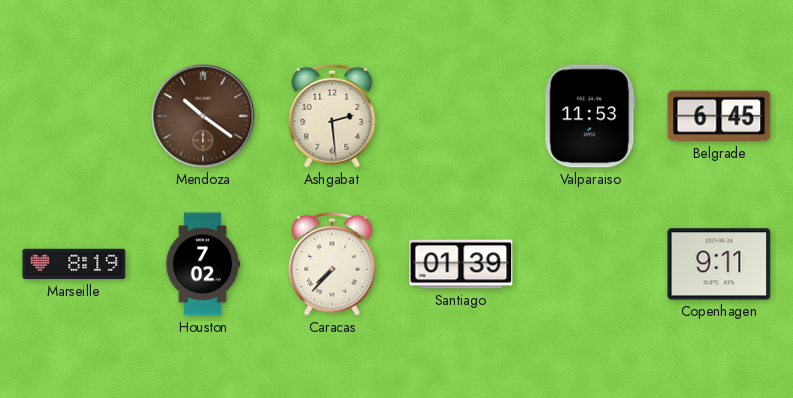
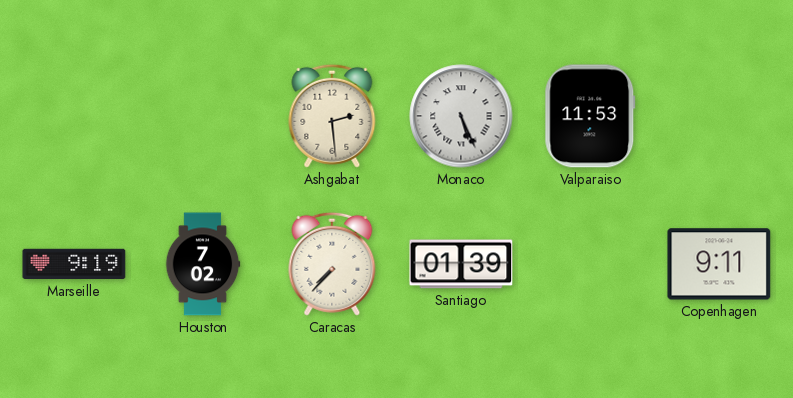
Mendoza: 10:21 -> none
Monaco: none -> 5:26
Belgrade: 6:45 -> none
Marseille: 8:19 -> 9:19
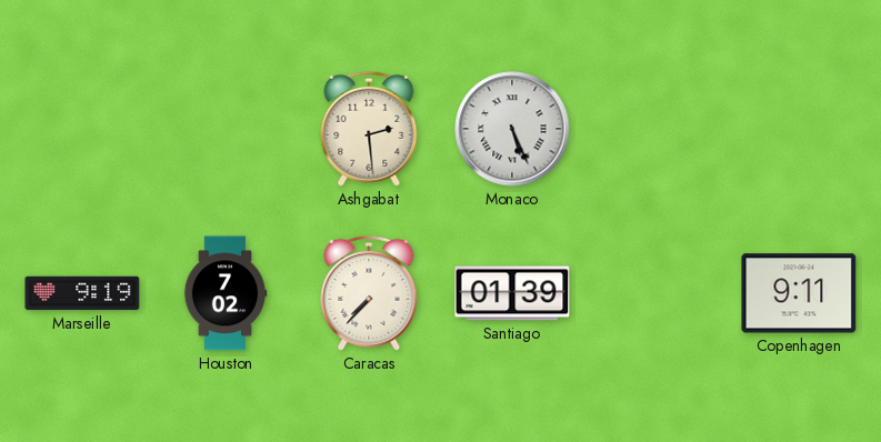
Valparaiso: 11:53 -> none
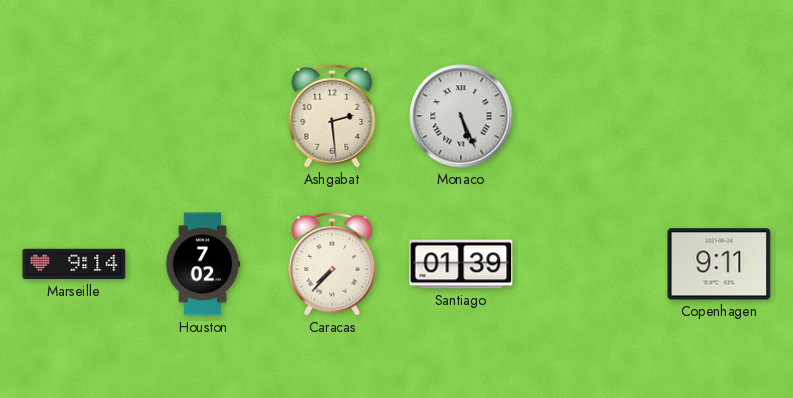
Marseille: 9:19 -> 9:14
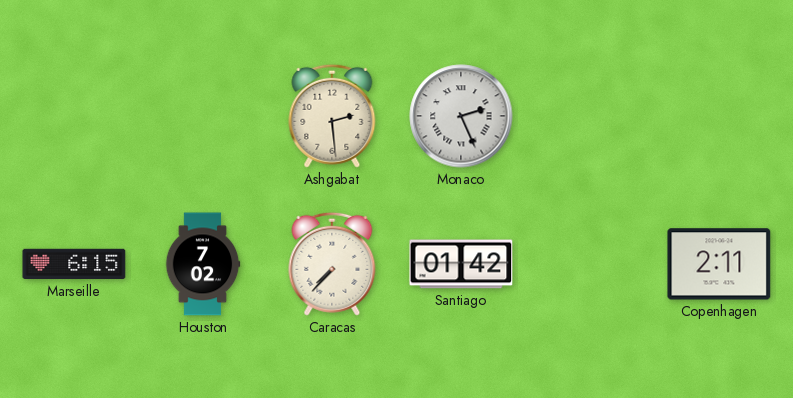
Monaco: 5:26 -> 2:26
Marseille: 9:14 -> 6:15
Santiago: 01:39 -> 01:42
Copenhagen: 9:11 -> 2:11
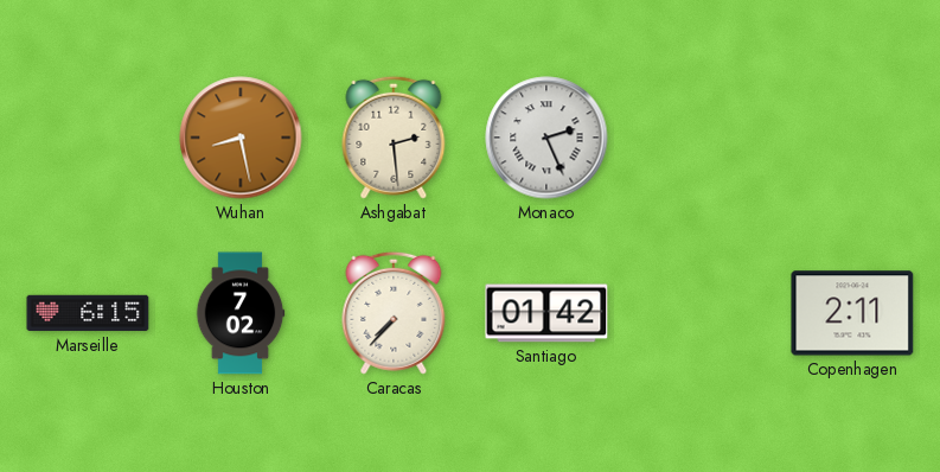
Wuhan: none -> 8:28
